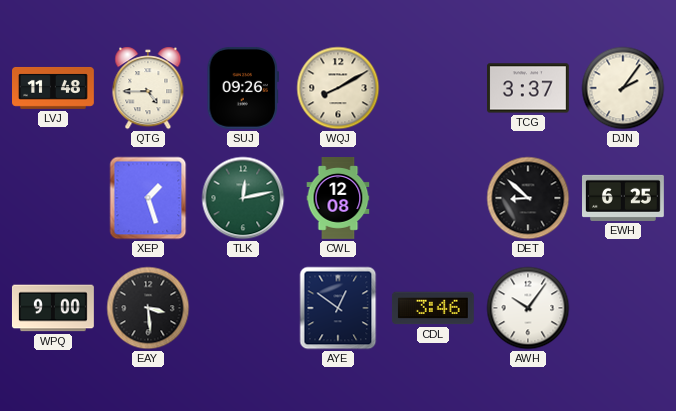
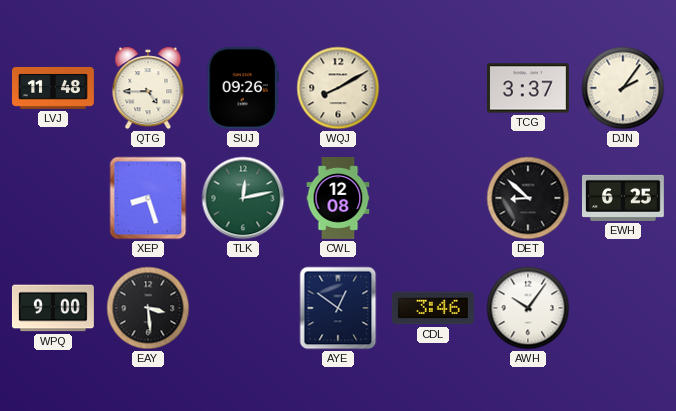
XEP: 1:27 -> 8:27
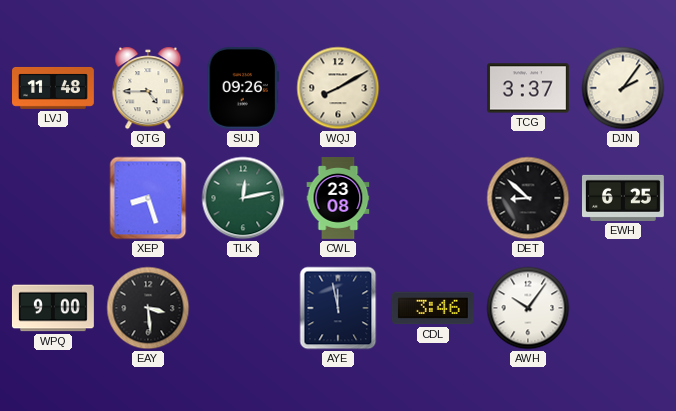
CWL: 12:08 -> 23:08
AYE: 12:51 -> 11:58
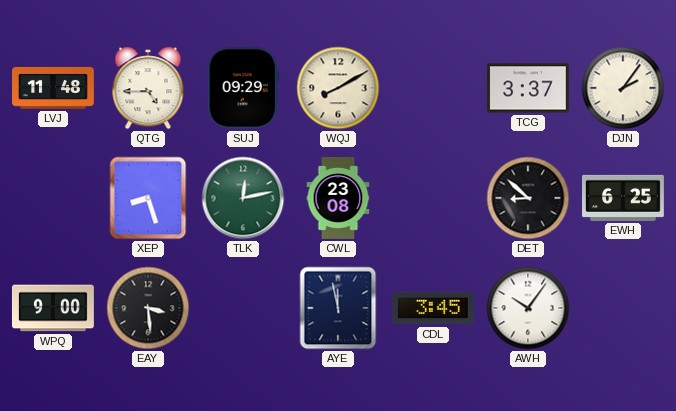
SUJ: 09:26 -> 09:29
CDL: 3:46 -> 3:45
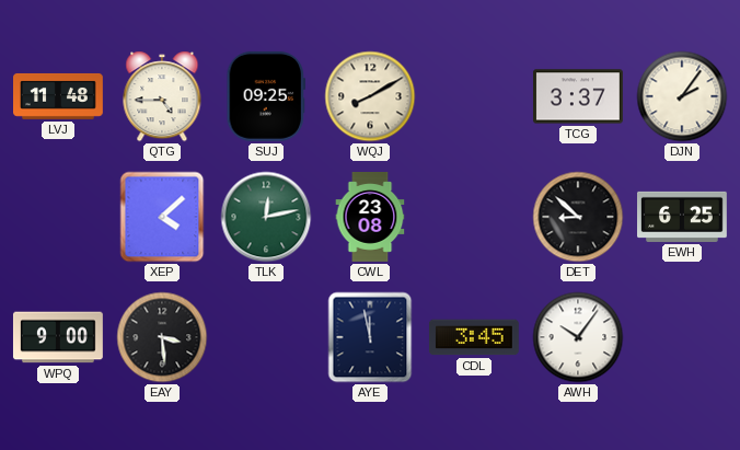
SUJ: 09:29 -> 09:25
XEP: 8:27 -> 4:08
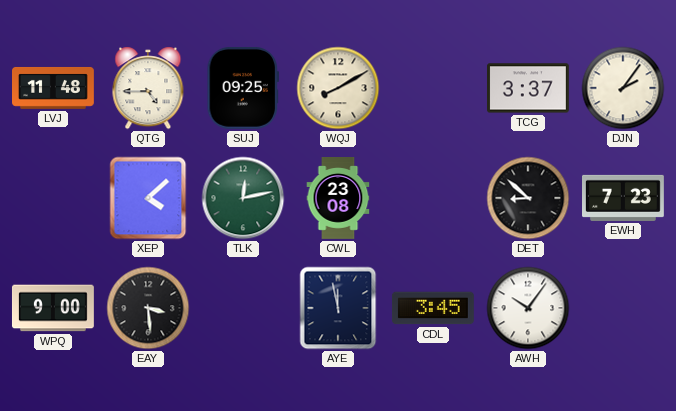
EWH: 6:25 -> 7:23
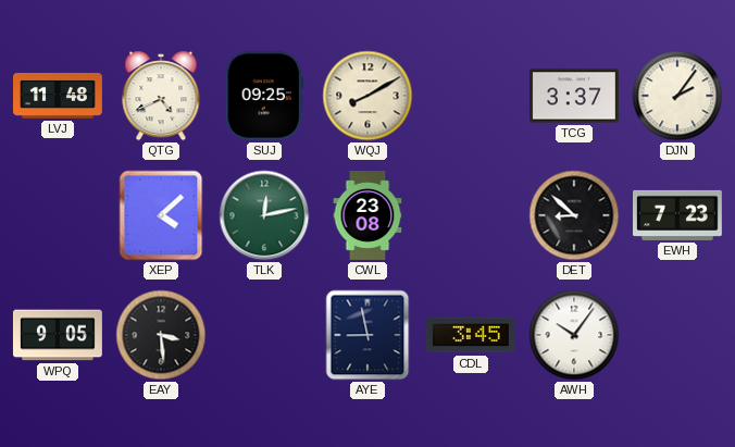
QTG: 4:45 -> 4:41
WPQ: 9:00 -> 9:05
AYE: 11:58 -> 8:58
